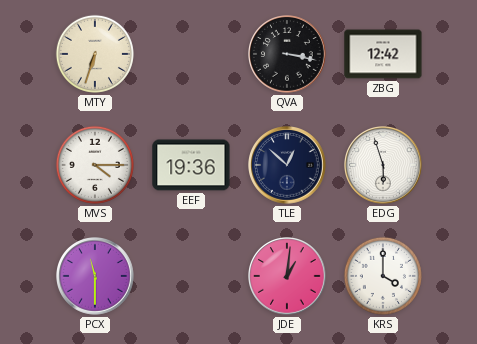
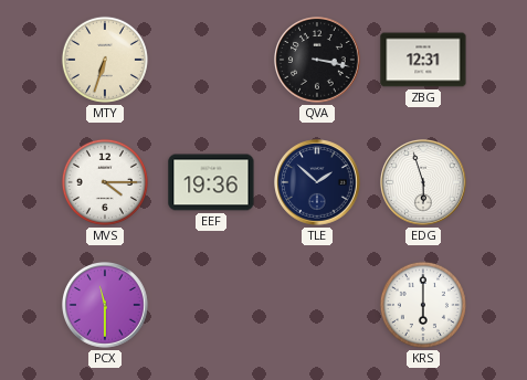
ZBG: 12:42 -> 12:31
TLE: 12:52 -> 1:52
JDE: 1:01 -> none
KRS: 4:00 -> 6:00
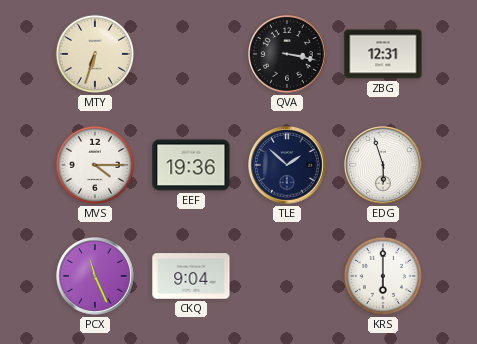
PCX: 11:30 -> 11:26
CKQ: none -> 9:04
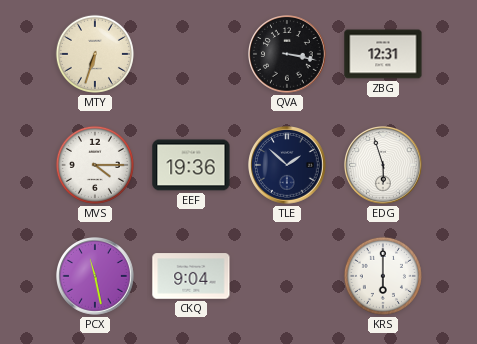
PCX: 11:26 -> 11:28
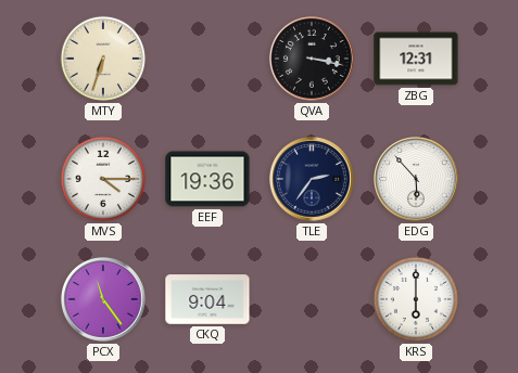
TLE: 1:52 -> 2:36
EDG: 5:57 -> 5:53
PCX: 11:28 -> 11:24
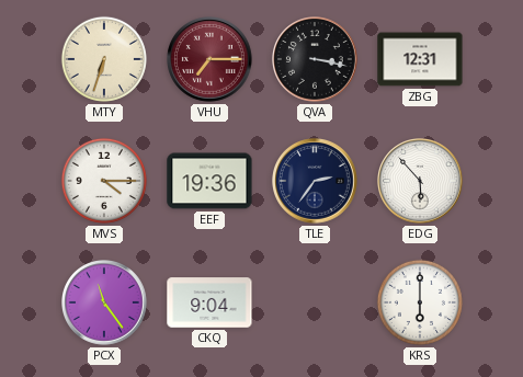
VHU: none -> 7:15
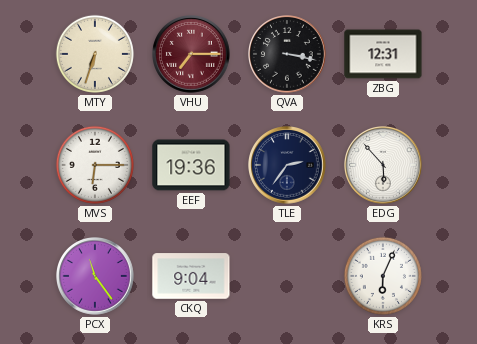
MVS: 4:15 -> 6:15
KRS: 6:00 -> 6:04
